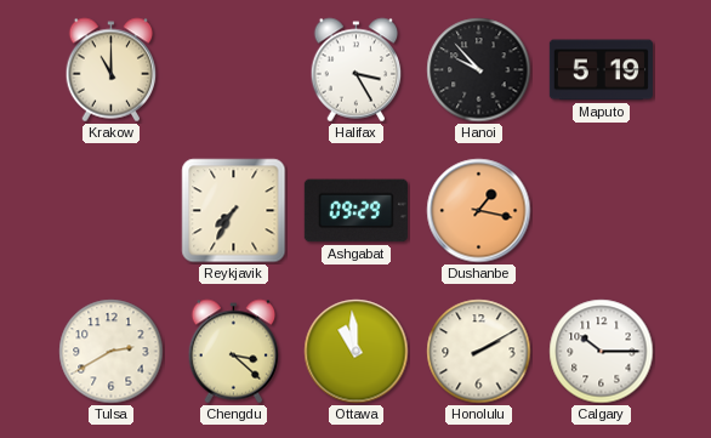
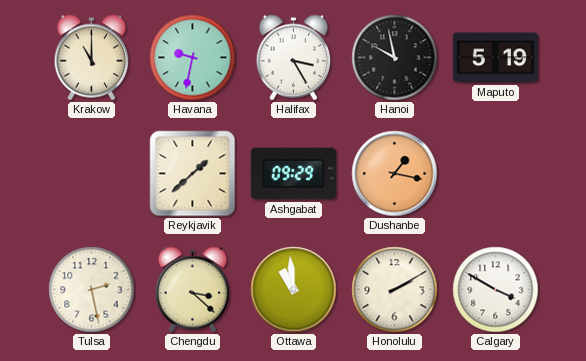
Havana: none -> 9:32
Hanoi: 9:53 -> 9:58
Reykjavik: 7:35 -> 1:38
Tulsa: 2:40 -> 2:28
Calgary: 10:15 -> 3:50
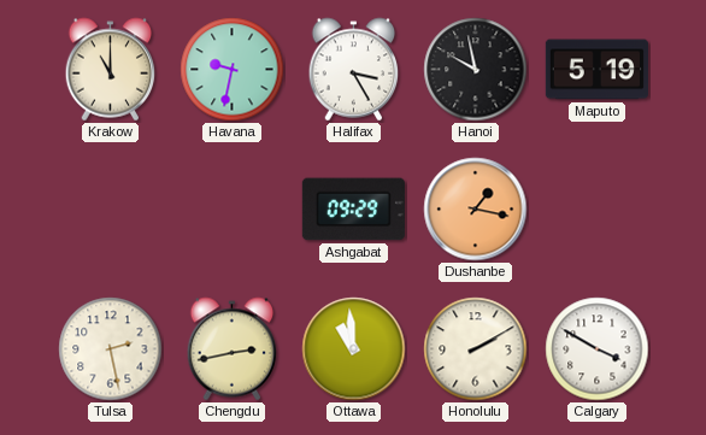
Reykjavik: 1:38 -> none
Chengdu: 3:22 -> 2:43
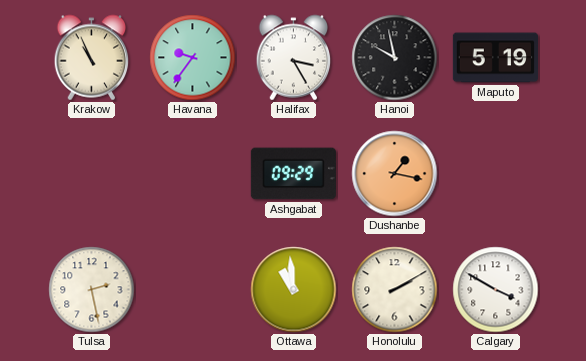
Krakow: 11:00 -> 10:56
Havana: 9:32 -> 9:36
Chengdu: 2:43 -> none
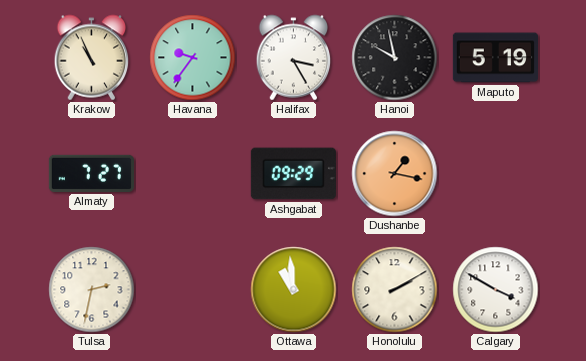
Almaty: none -> 7:27
Tulsa: 2:28 -> 2:32
